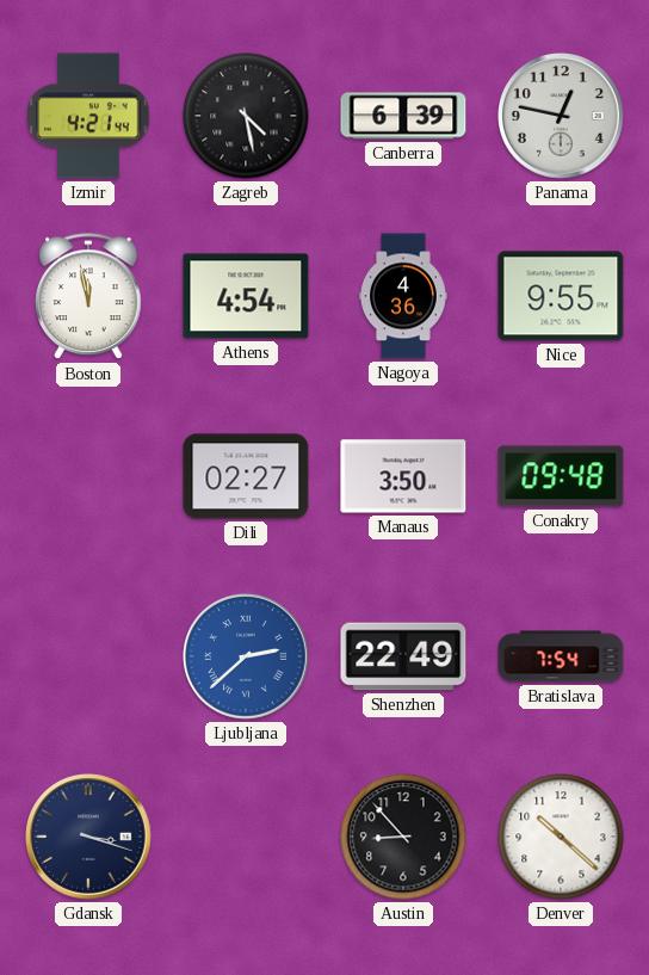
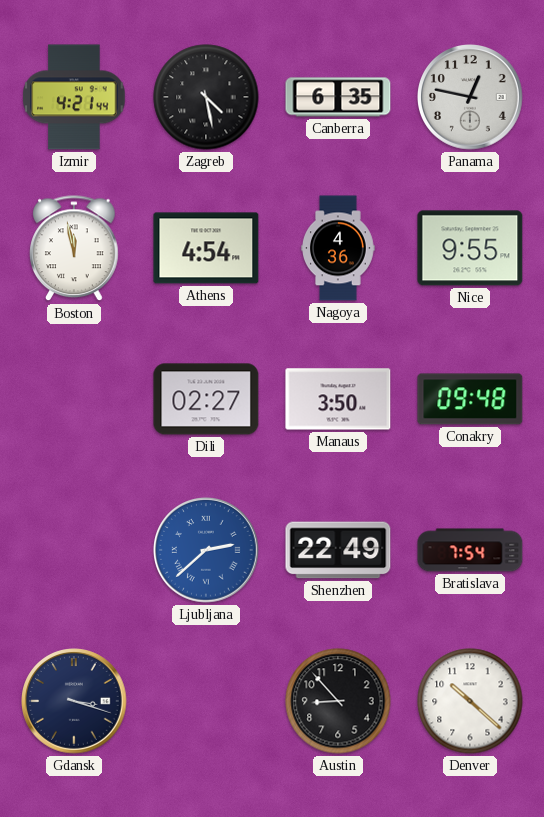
Canberra: 6:39 -> 6:35
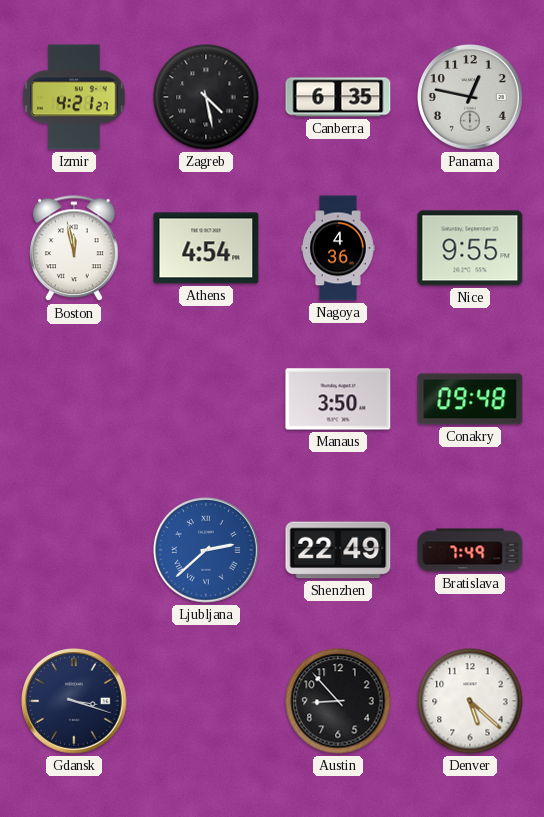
Izmir: 4:21:44 -> 4:21:27
Dili: 02:27 -> none
Bratislava: 7:54 -> 7:49
Denver: 10:22 -> 5:22
